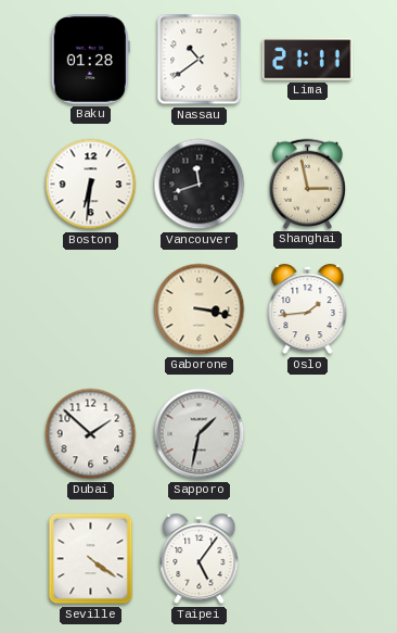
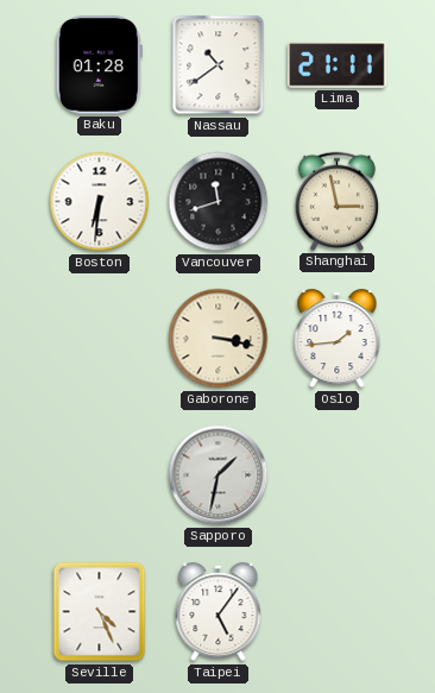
Dubai: 1:52 -> none
Seville: 4:21 -> 4:26
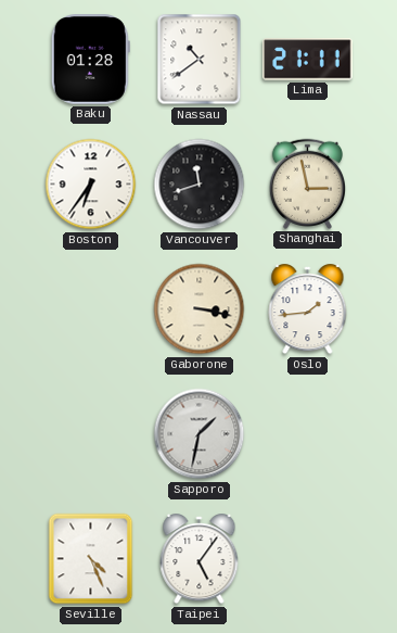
Boston: 6:31 -> 6:36
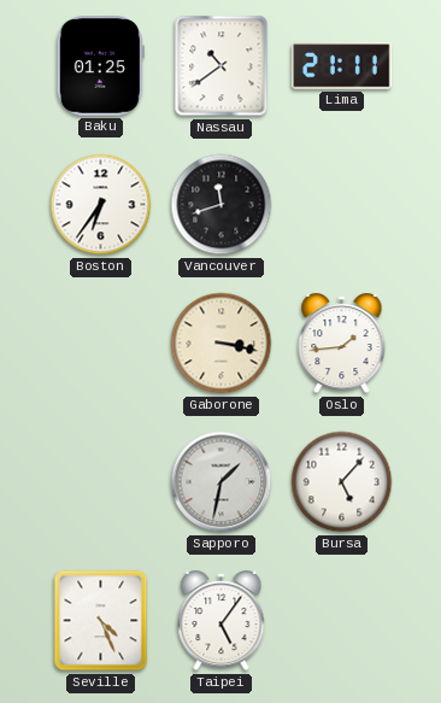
Baku: 01:28 -> 01:25
Shanghai: 2:58 -> none
Bursa: none -> 5:07
